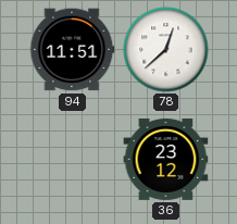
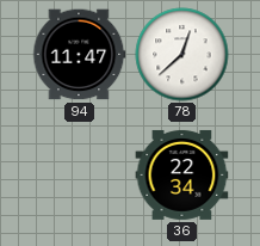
94: 11:51 -> 11:47
36: 23:12 -> 22:34
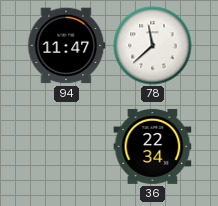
78: 12:38 -> 11:38
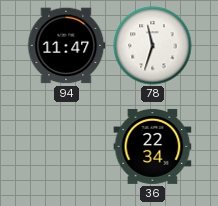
78: 11:38 -> 11:33
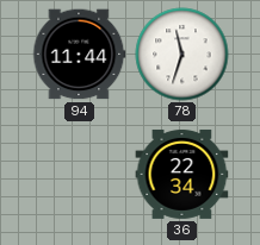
94: 11:47 -> 11:44
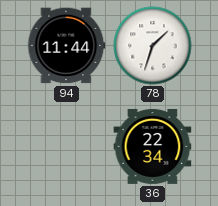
78: 11:33 -> 1:33
